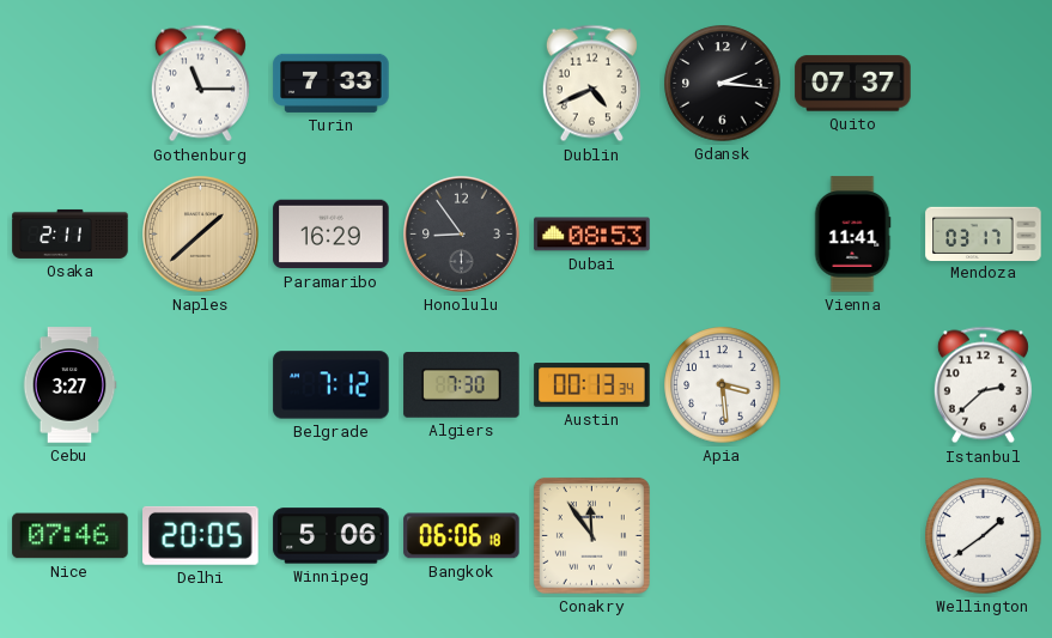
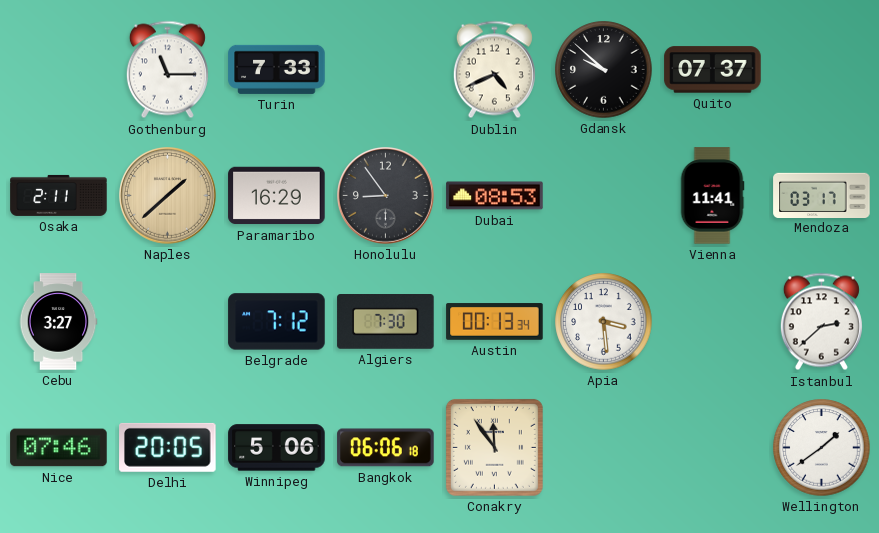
Gdansk: 2:16 -> 9:52
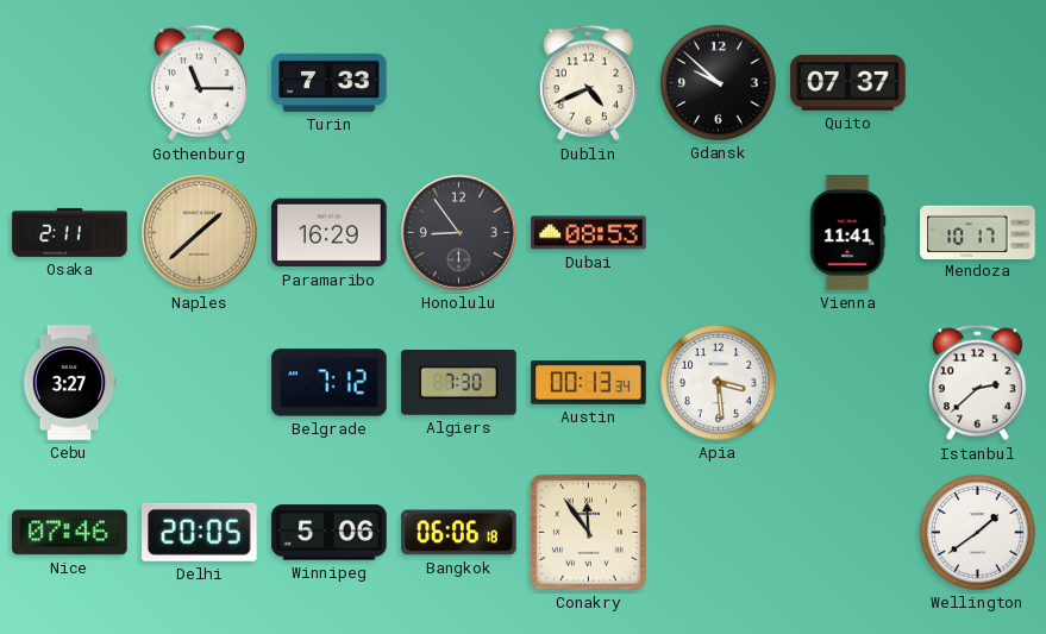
Mendoza: 03:17 -> 10:17
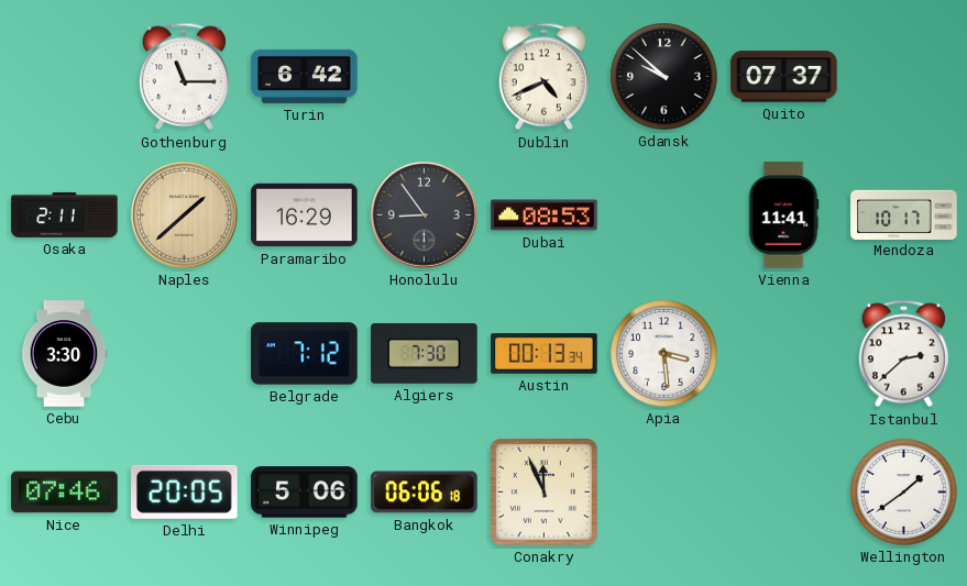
Turin: 7:33 -> 6:42
Cebu: 3:27 -> 3:30
Conakry: 11:54 -> 11:56
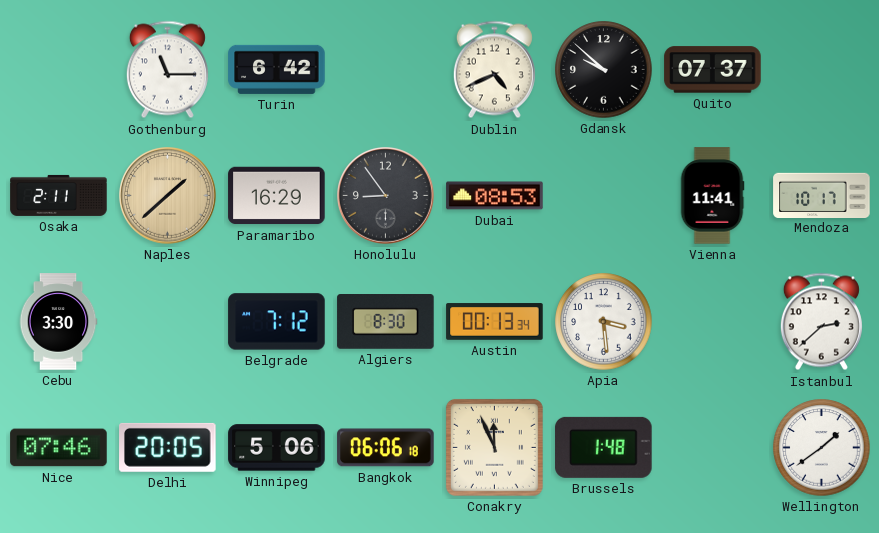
Algiers: 7:30 -> 8:30
Brussels: none -> 1:48
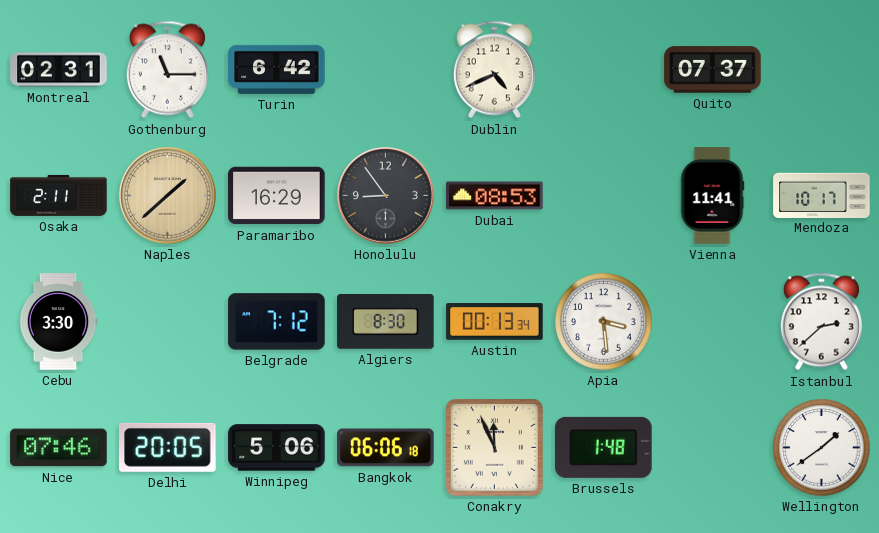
Montreal: none -> 02:31
Gdansk: 9:52 -> none
